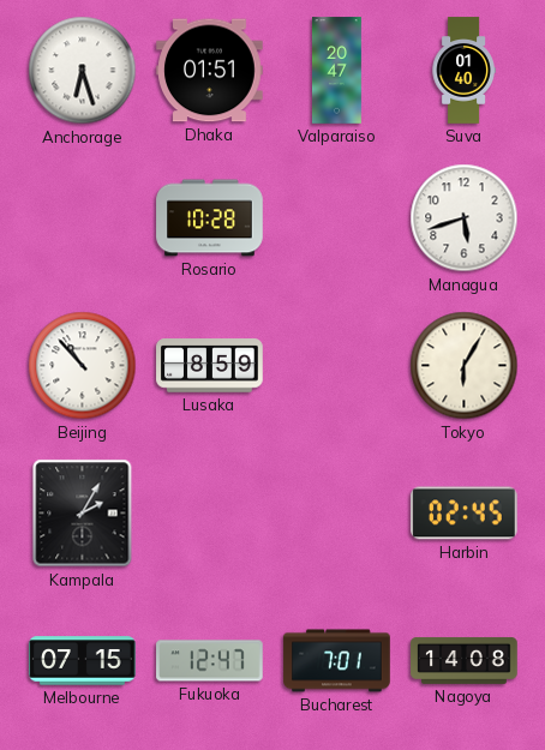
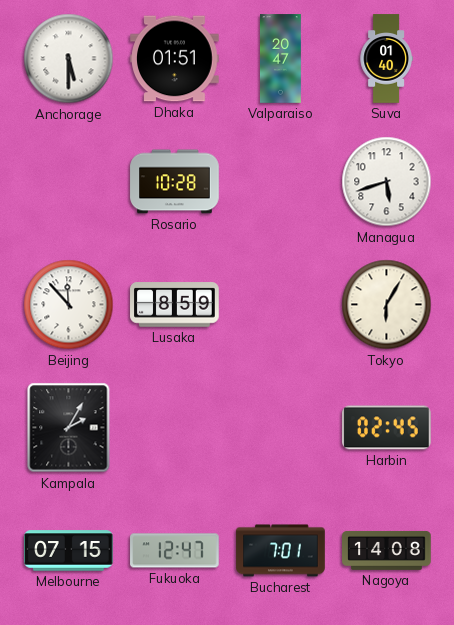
Anchorage: 6:27 -> 5:30
Beijing: 10:53 -> 11:53
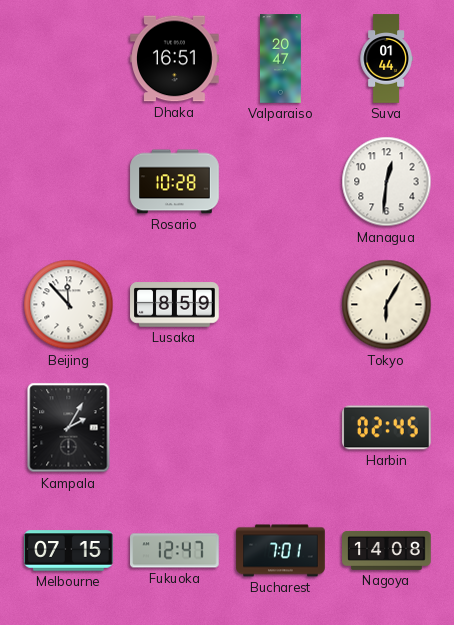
Anchorage: 5:30 -> none
Dhaka: 01:51 -> 16:51
Suva: 01:40 -> 01:44
Managua: 5:42 -> 12:31
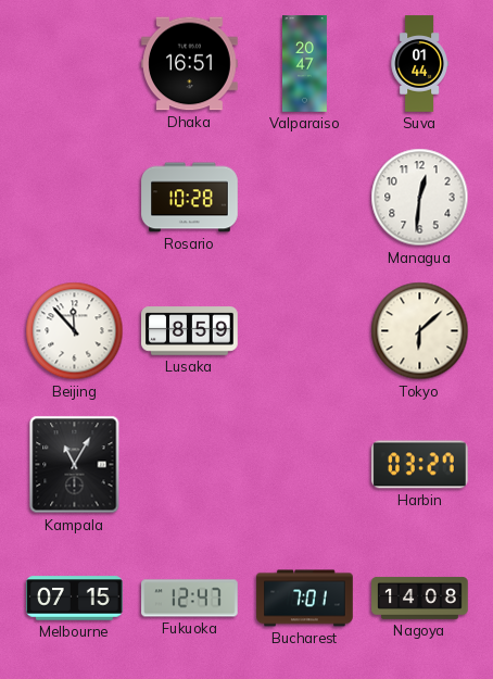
Tokyo: 6:05 -> 6:08
Kampala: 2:05 -> 11:05
Harbin: 02:45 -> 03:27
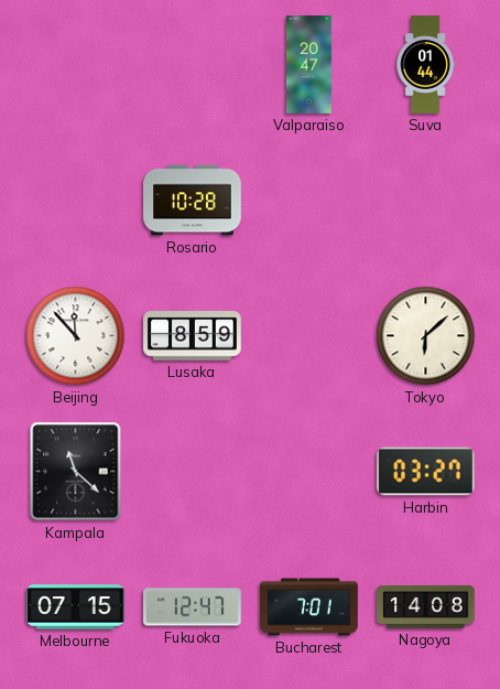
Dhaka: 16:51 -> none
Managua: 12:31 -> none
Kampala: 11:05 -> 11:22
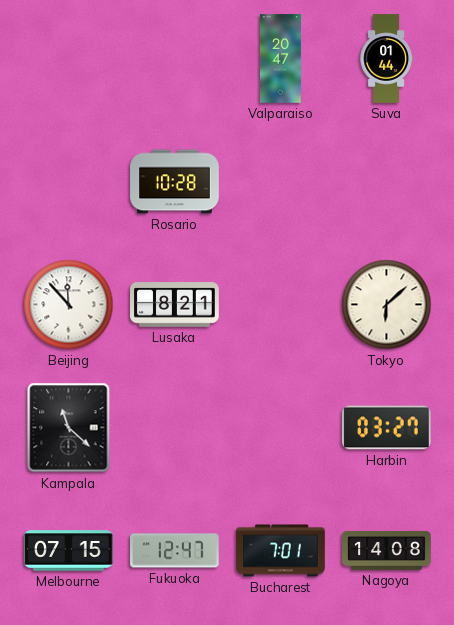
Lusaka: 8:59 -> 8:21
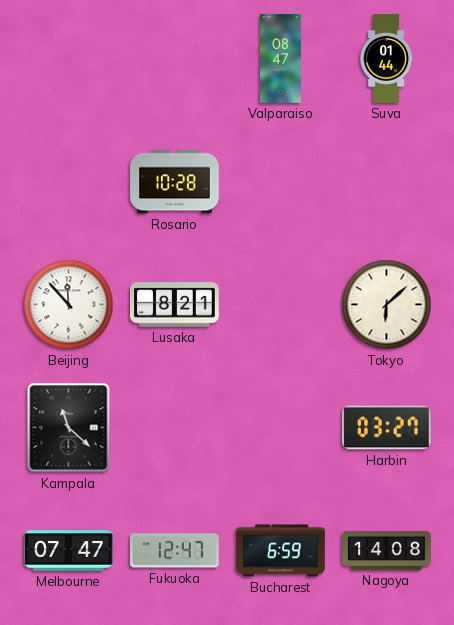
Valparaiso: 20:47 -> 08:47
Melbourne: 07:15 -> 07:47
Bucharest: 7:01 -> 6:59
